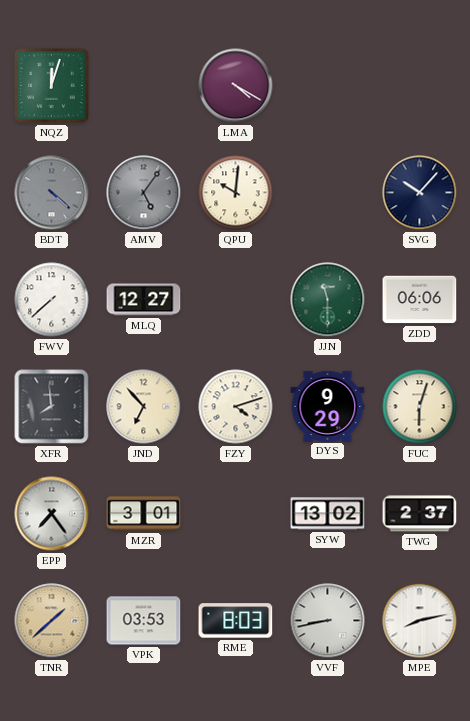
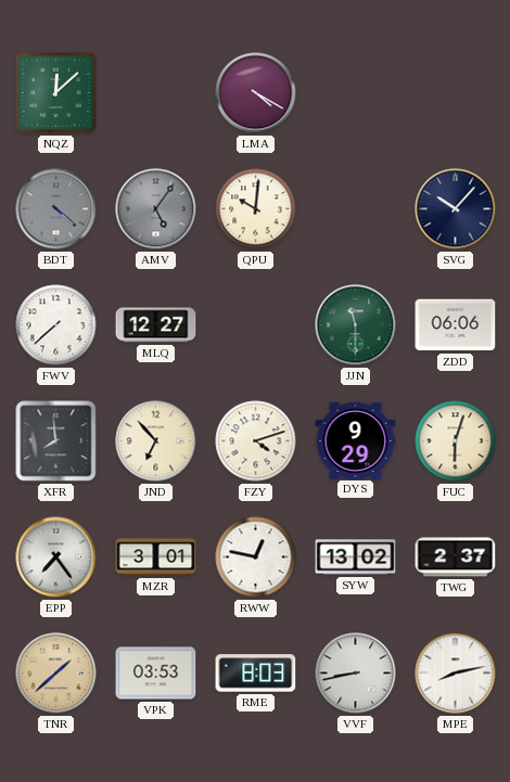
NQZ: 12:03 -> 12:08
RWW: none -> 12:47
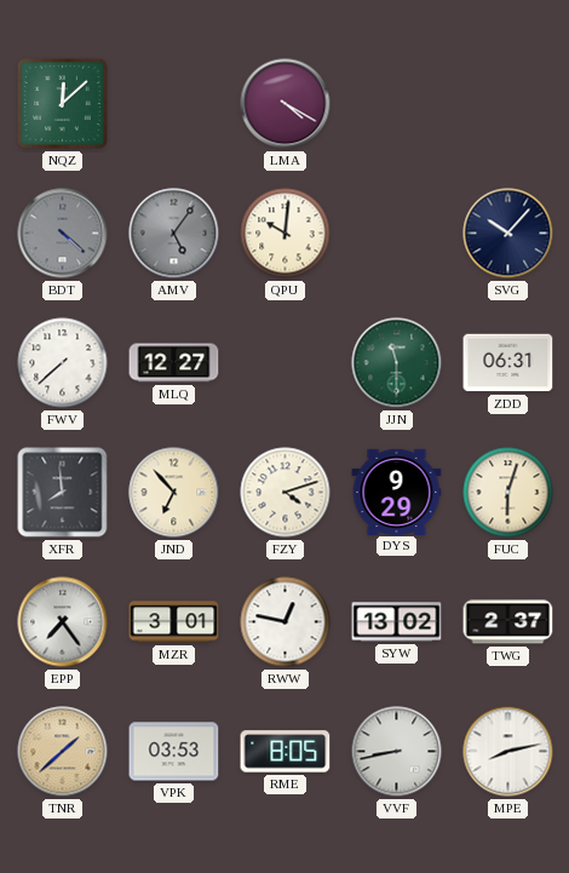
ZDD: 06:06 -> 06:31
RME: 8:03 -> 8:05
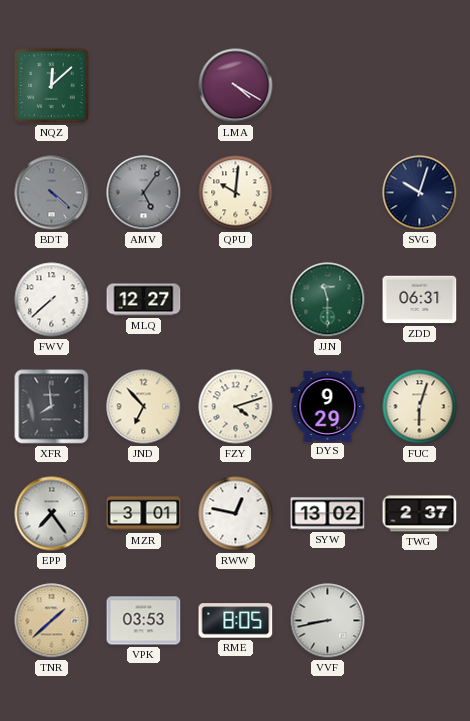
SVG: 10:07 -> 10:03
MPE: 8:13 -> none
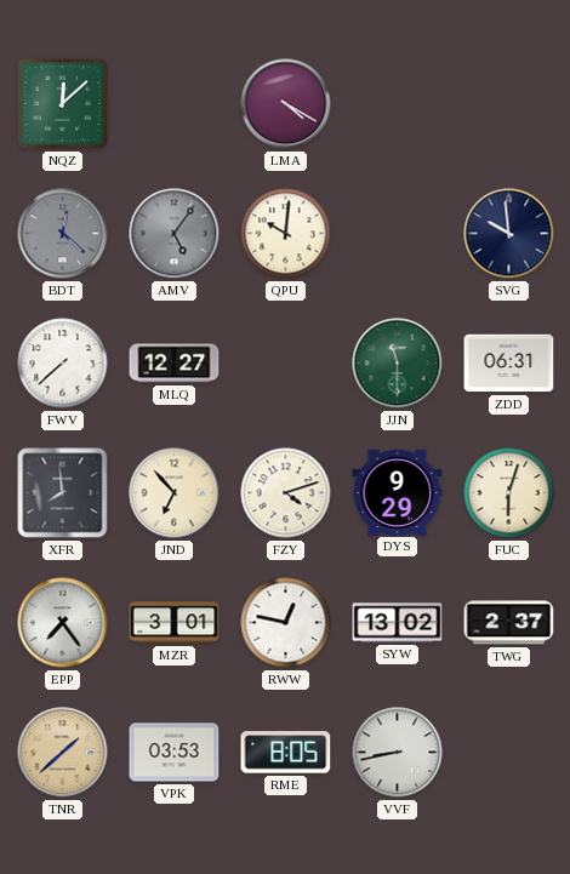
BDT: 4:22 -> 12:22
SVG: 10:03 -> 9:59
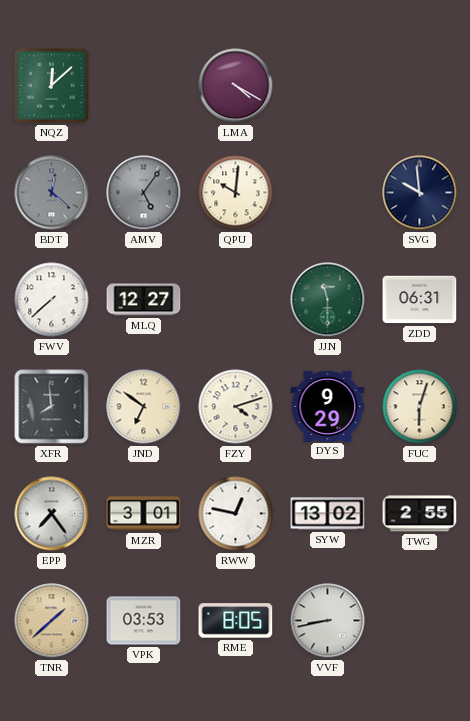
JND: 6:53 -> 6:51
TWG: 2:37 -> 2:55
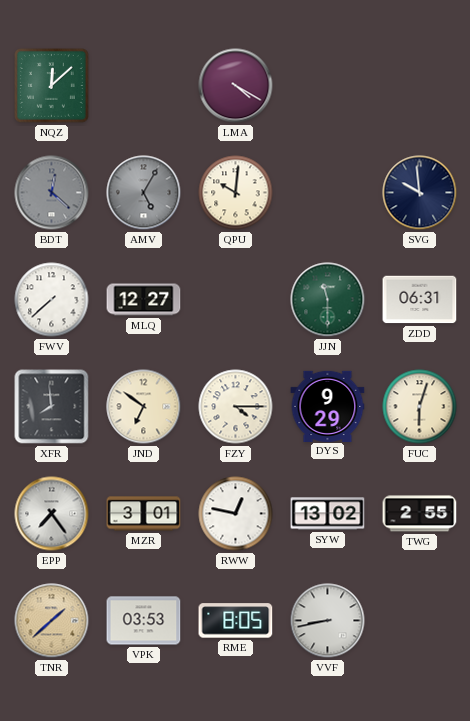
AMV: 5:06 -> 5:05
FZY: 4:12 -> 4:15
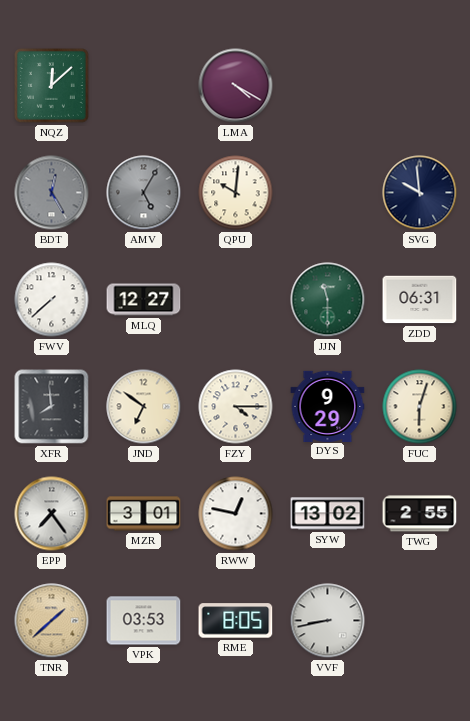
BDT: 12:22 -> 12:25
